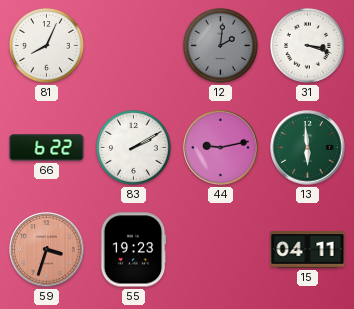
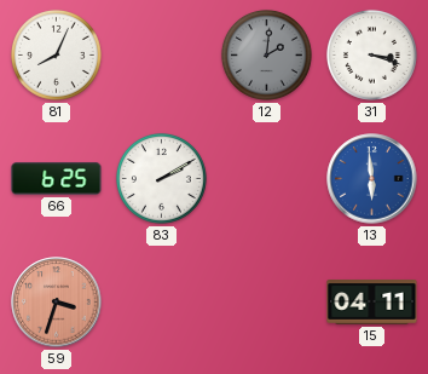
66: 6:22 -> 6:25
44: 9:13 -> none
13 dial: green -> blue
55: 19:23 -> none
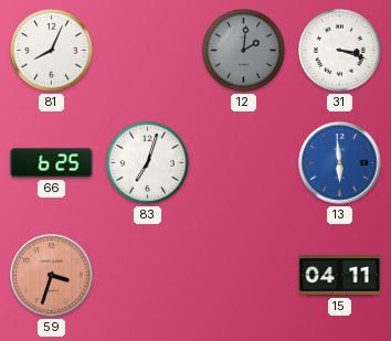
83: 2:10 -> 7:03
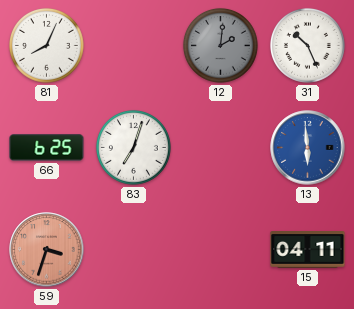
31: 3:18 -> 10:26
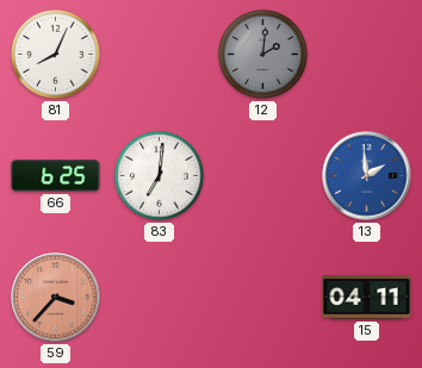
31: 10:26 -> none
83: 7:03 -> 7:01
13: 5:59 -> 1:59
59: 3:33 -> 3:37
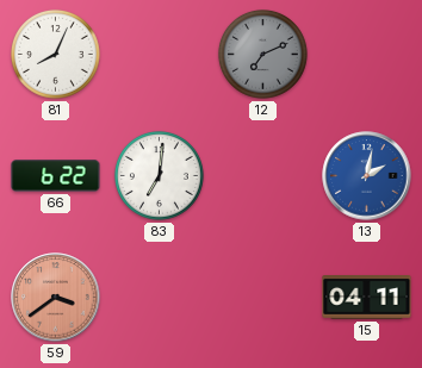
12: 2:01 -> 7:11
66: 6:25 -> 6:22
13: 1:59 -> 2:02
59: 3:37 -> 3:39
